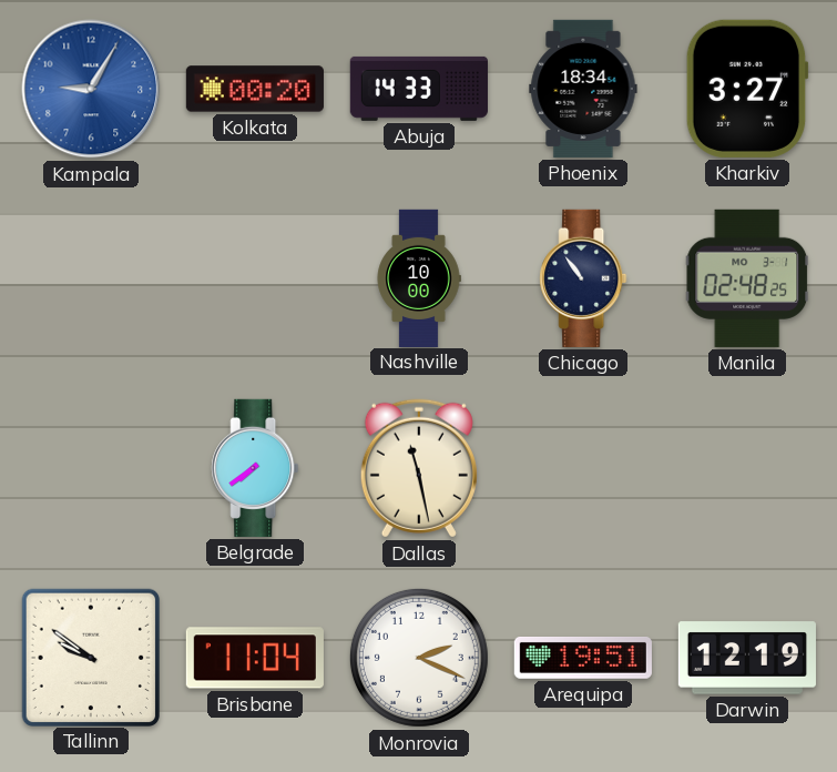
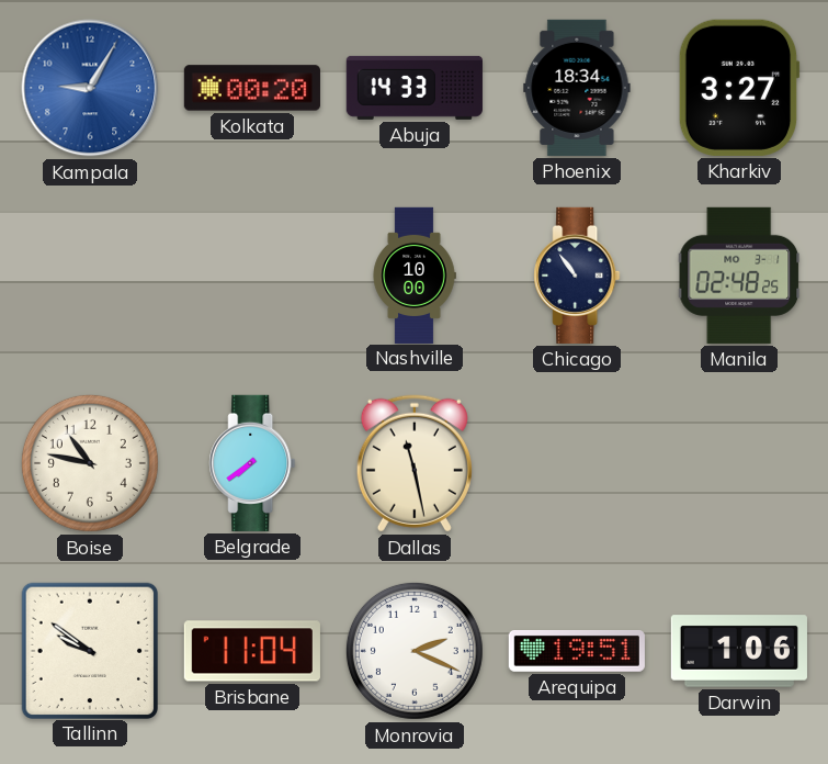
Boise: none -> 10:47
Darwin: 12:19 -> 1:06
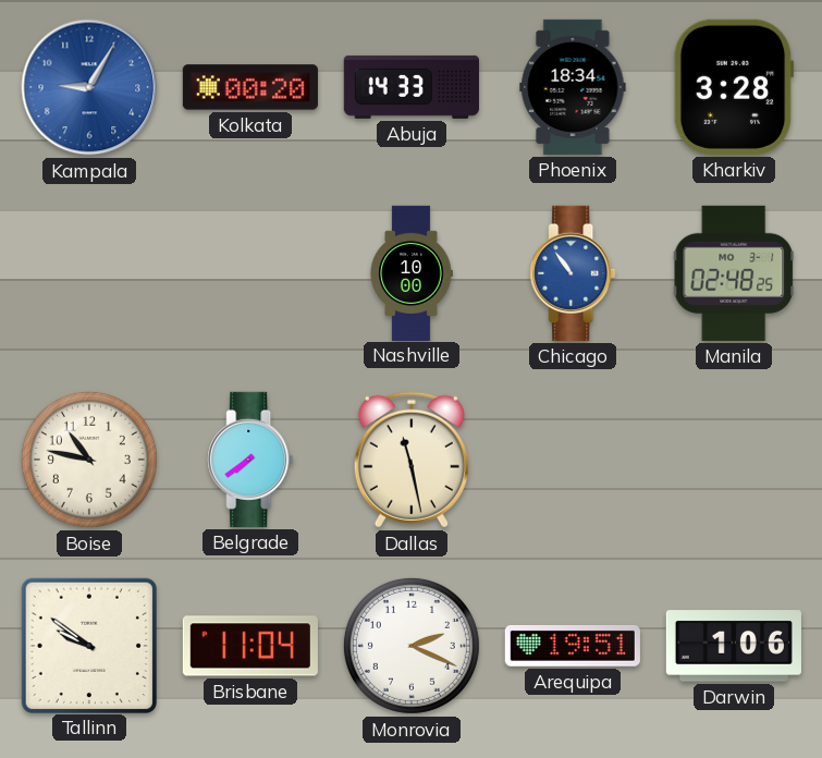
Kharkiv: 3:27 -> 3:28
Chicago dial: navy -> blue
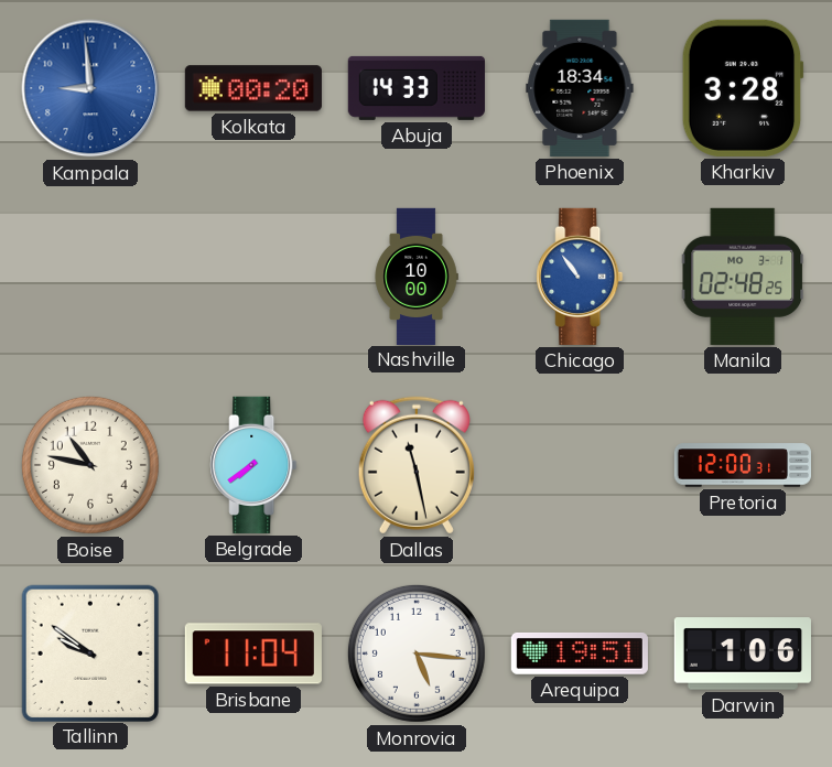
Kampala: 9:05 -> 8:59
Pretoria: none -> 12:00
Monrovia: 2:19 -> 5:16
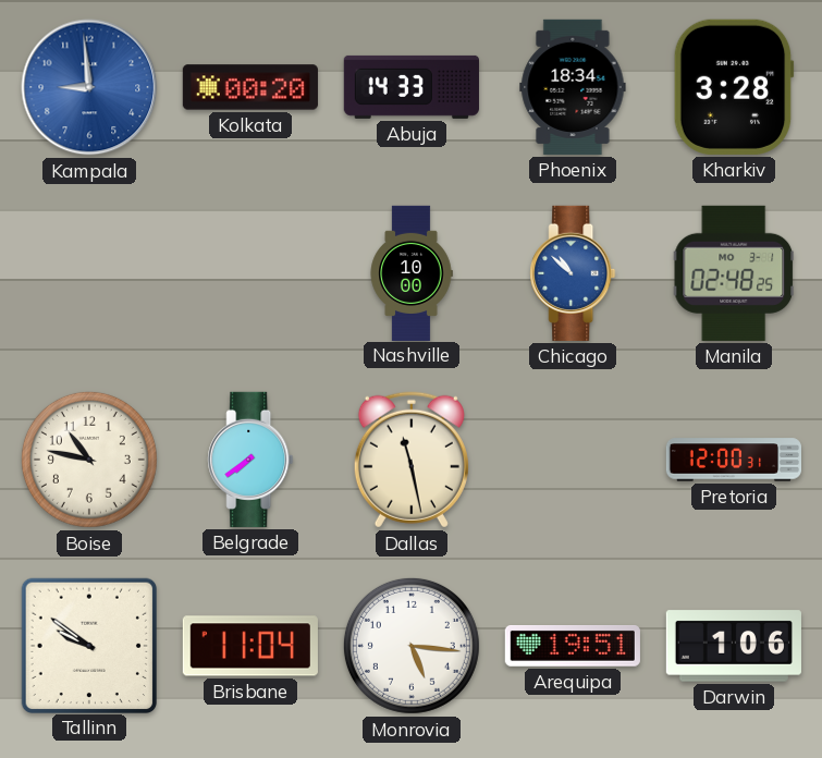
Chicago: 10:54 -> 10:52
